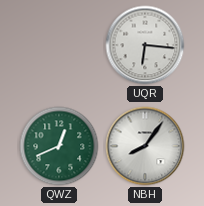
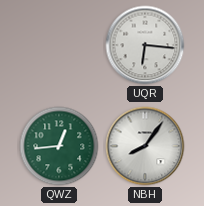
QWZ: 12:41 -> 12:44
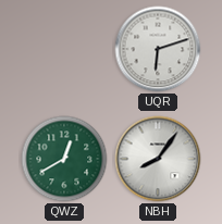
UQR: 6:16 -> 6:12
QWZ: 12:44 -> 12:40
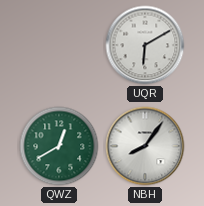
UQR: 6:12 -> 6:10
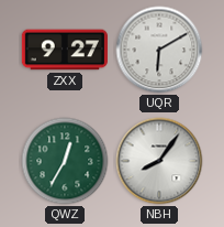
ZXX: none -> 9:27
QWZ: 12:40 -> 12:35
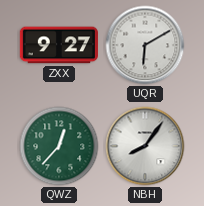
QWZ: 12:35 -> 12:37
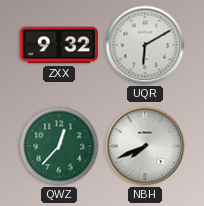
ZXX: 9:27 -> 9:32
NBH: 8:06 -> 7:41
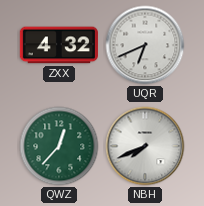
ZXX: 9:32 -> 4:32
UQR: 6:10 -> 6:41
